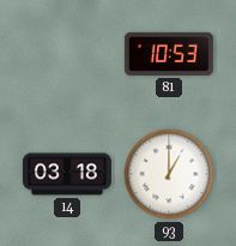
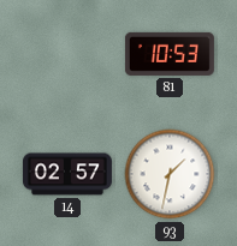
14: 03:18 -> 02:57
93: 1:00 -> 1:32
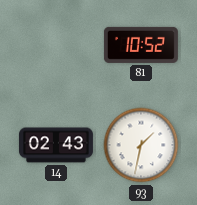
81: 10:53 -> 10:52
14: 02:57 -> 02:43
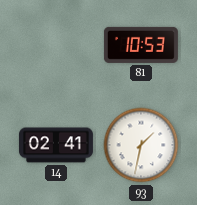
81: 10:52 -> 10:53
14: 02:43 -> 02:41
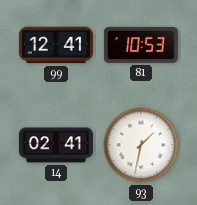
99: none -> 12:41
